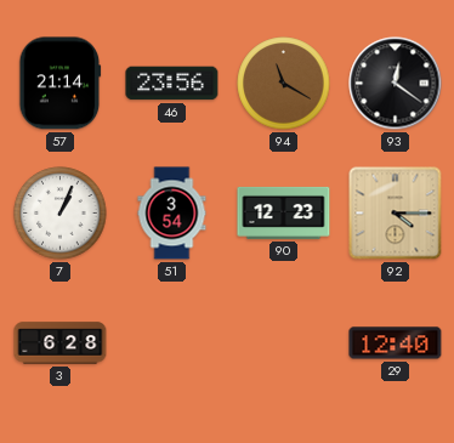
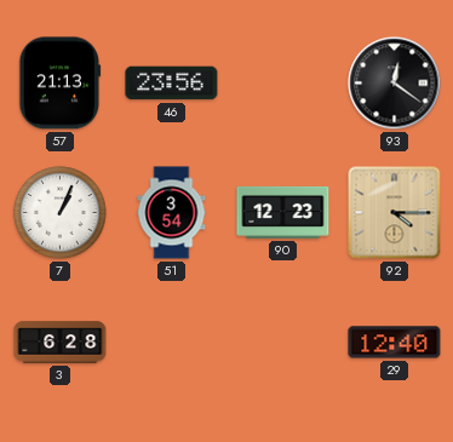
57: 21:14 -> 21:13
94: 11:20 -> none
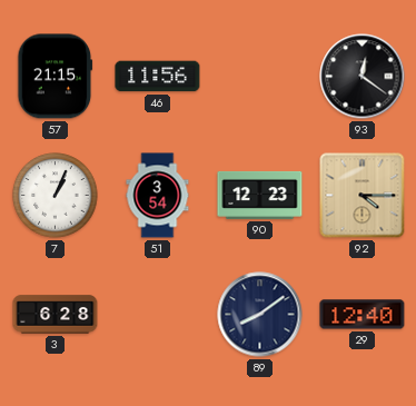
57: 21:13 -> 21:15
46: 23:56 -> 11:56
89: none -> 8:09
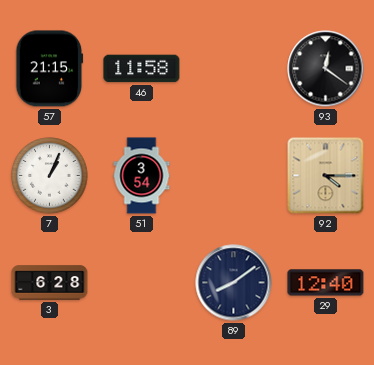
46: 11:56 -> 11:58
90: 12:23 -> none
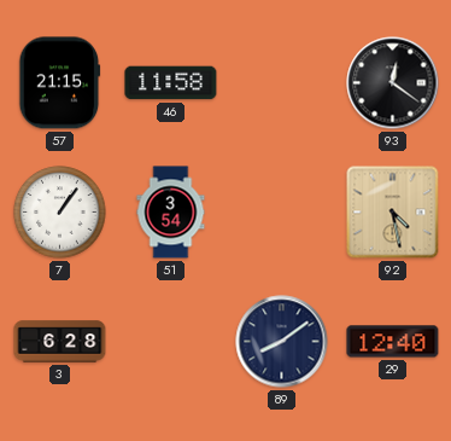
7: 1:04 -> 1:06
92: 4:15 -> 4:28
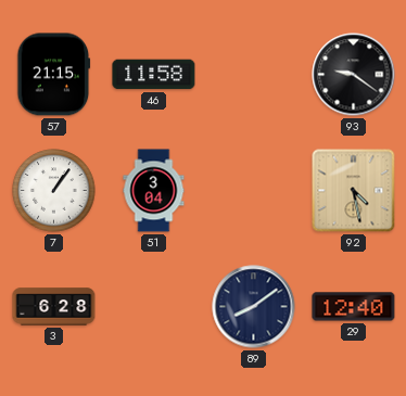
93: 12:21 -> 9:21
51: 3:54 -> 3:04
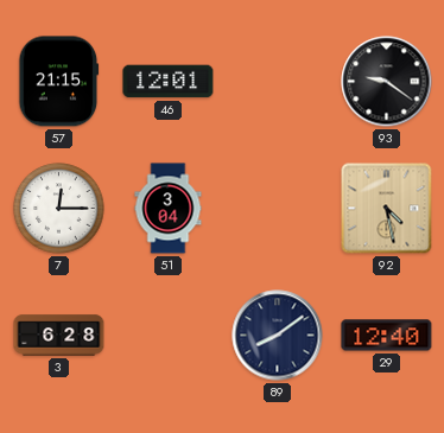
46: 11:58 -> 12:01
7: 1:06 -> 12:15
